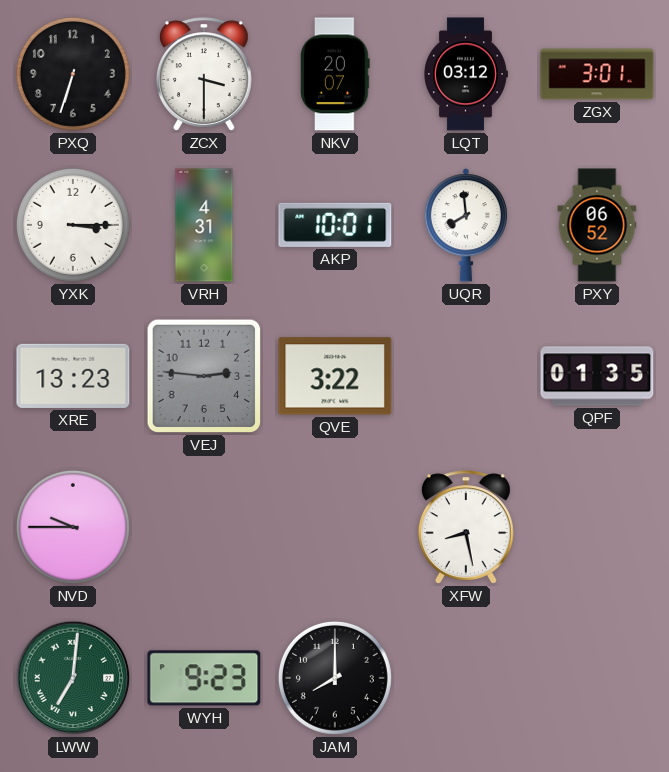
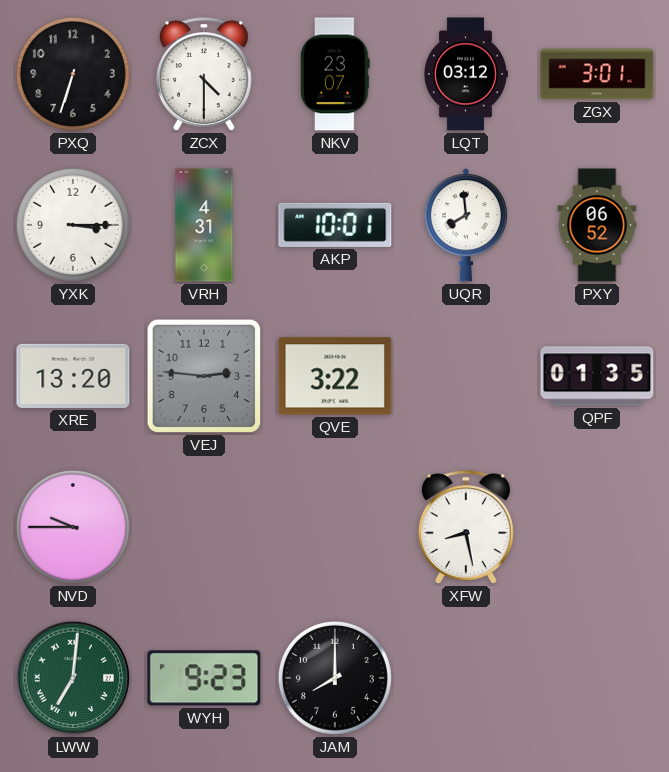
ZCX: 3:30 -> 4:30
NKV: 20:07 -> 23:07
XRE: 13:23 -> 13:20
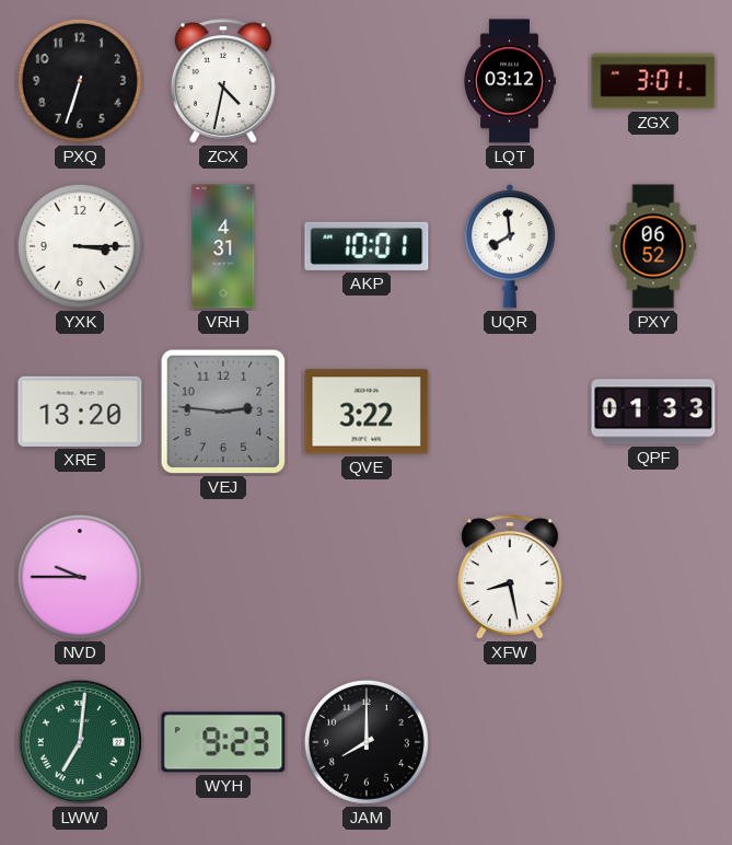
ZCX: 4:30 -> 4:32
NKV: 23:07 -> none
QPF: 01:35 -> 01:33
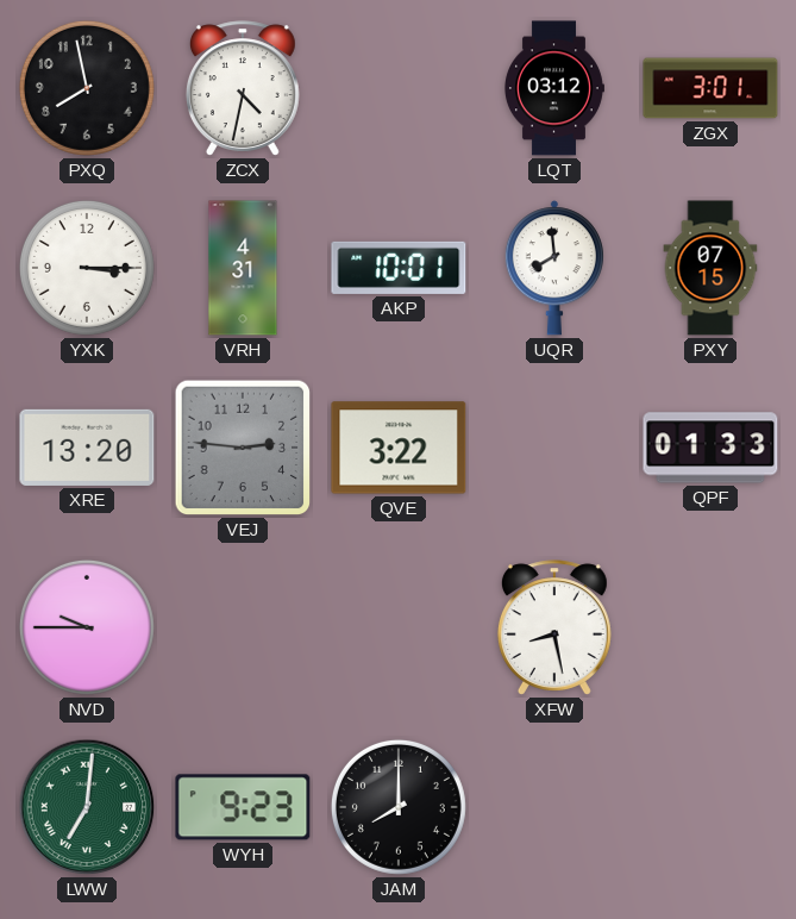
PXQ: 6:33 -> 7:58
PXY: 06:52 -> 07:15
